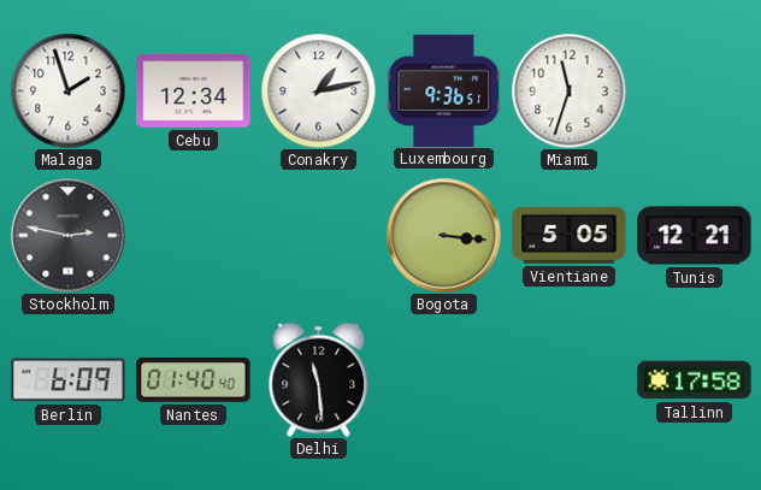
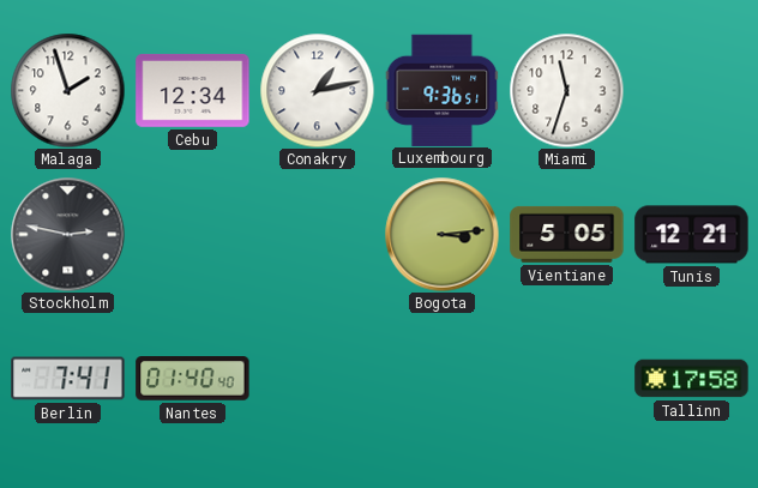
Bogota: 3:16 -> 3:14
Berlin: 6:09 -> 7:41
Delhi: 11:29 -> none
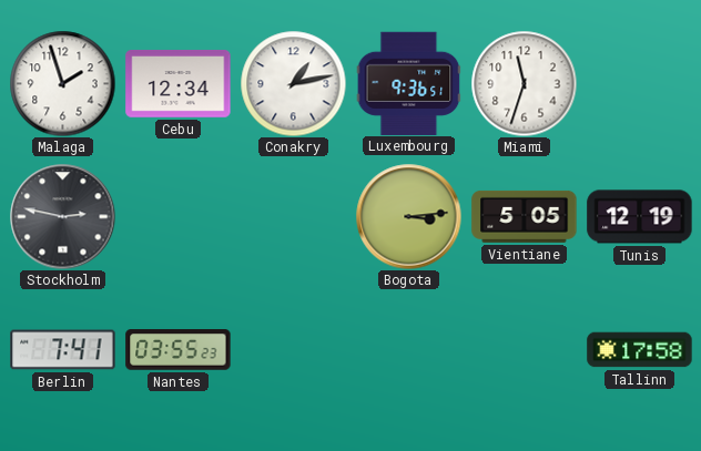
Tunis: 12:21 -> 12:19
Nantes: 01:40 -> 03:55
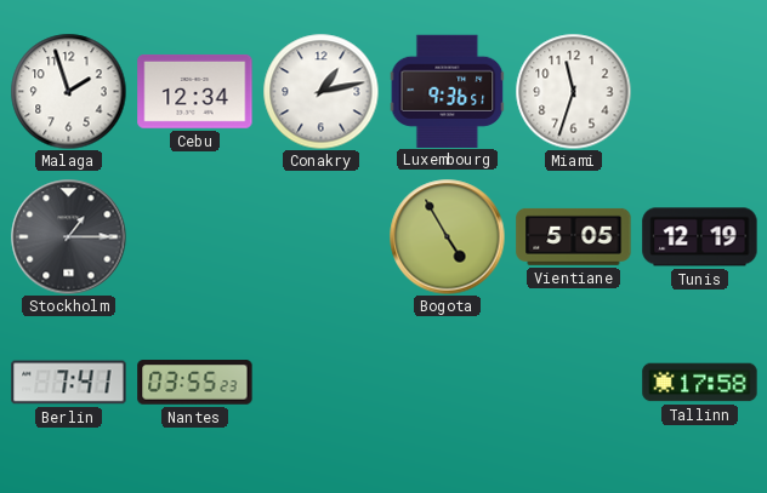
Stockholm: 2:47 -> 1:15
Bogota: 3:14 -> 4:55
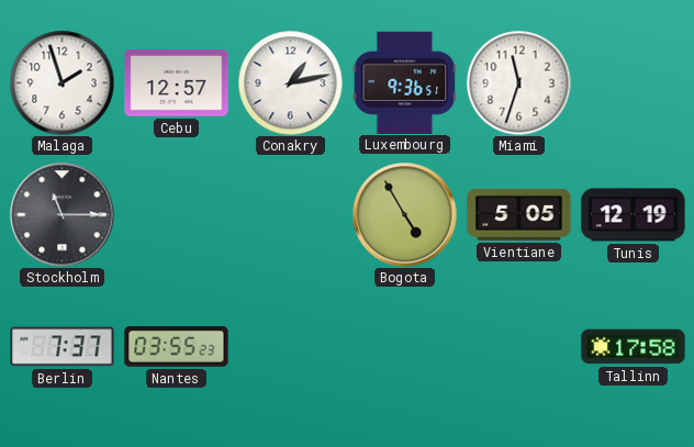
Cebu: 12:34 -> 12:57
Stockholm: 1:15 -> 11:15
Berlin: 7:41 -> 7:37
